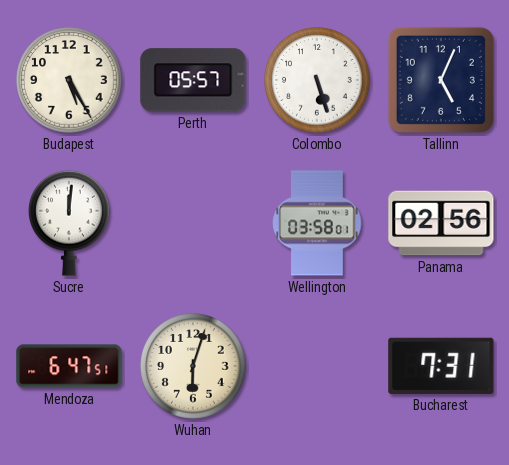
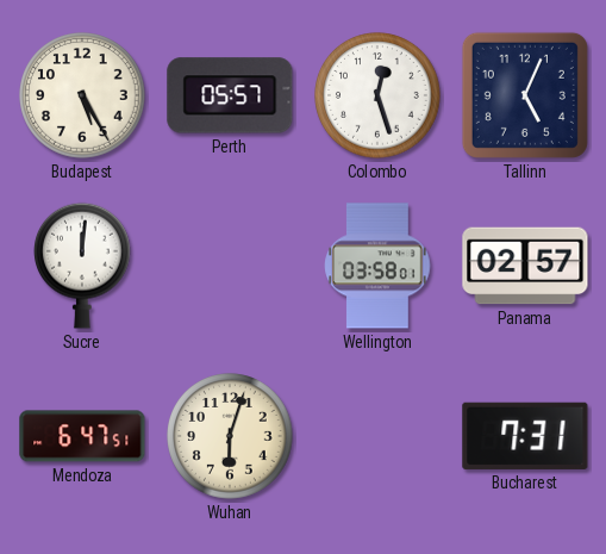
Colombo: 5:27 -> 12:27
Panama: 02:56 -> 02:57
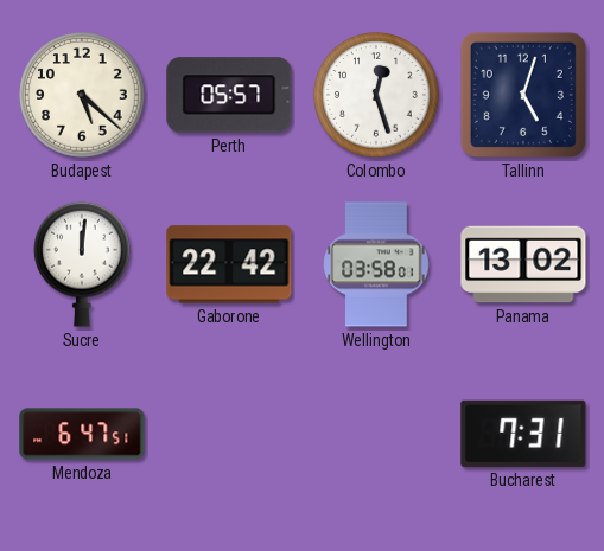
Budapest: 5:25 -> 5:22
Tallinn: 5:04 -> 5:03
Gaborone: none -> 22:42
Panama: 02:57 -> 13:02
Wuhan: 6:03 -> none
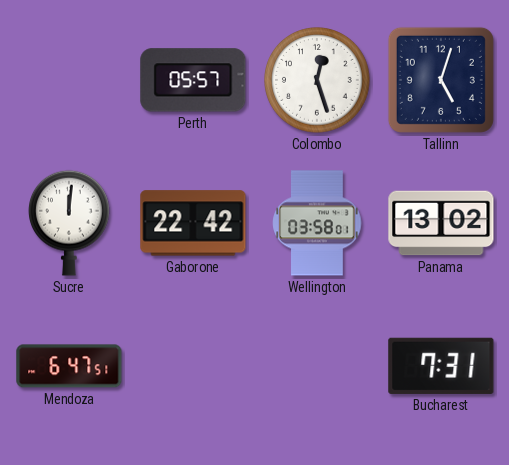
Budapest: 5:22 -> none
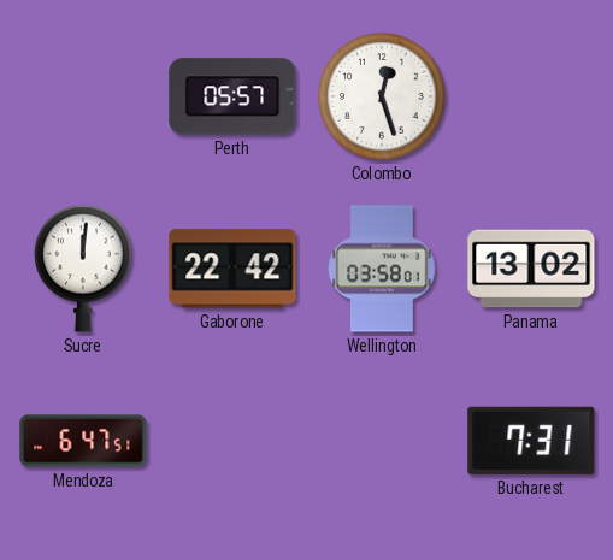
Tallinn: 5:03 -> none
